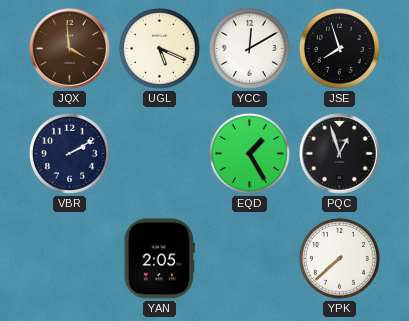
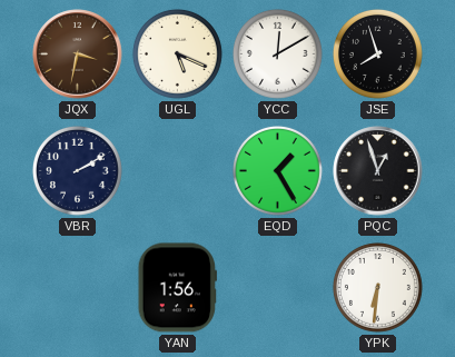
JQX: 3:59 -> 3:32
YAN: 2:05 -> 1:56
YPK: 7:38 -> 6:31
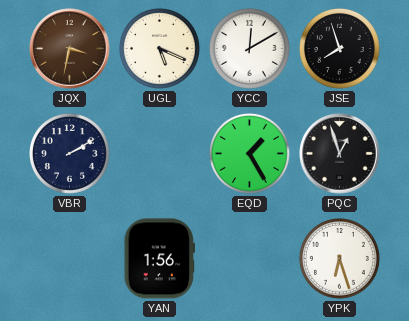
YPK: 6:31 -> 6:27
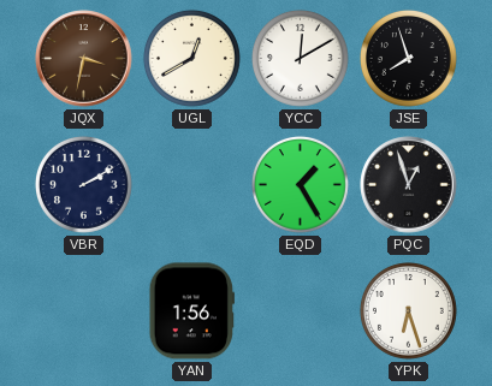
UGL: 5:19 -> 12:40
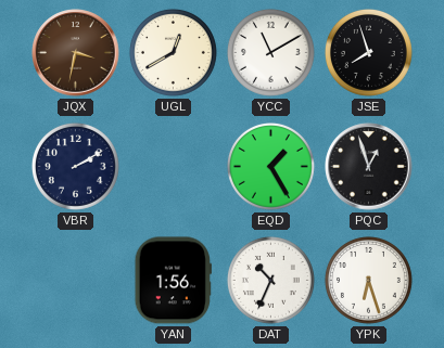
YCC: 12:10 -> 11:10
DAT: none -> 10:34
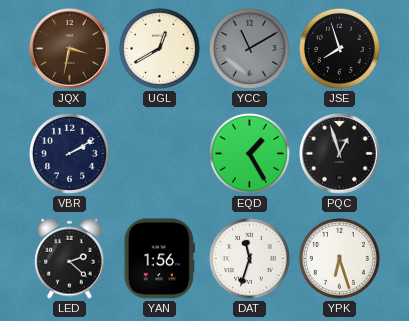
YCC dial: white -> grey
LED: none -> 2:22
DAT: 10:34 -> 11:33
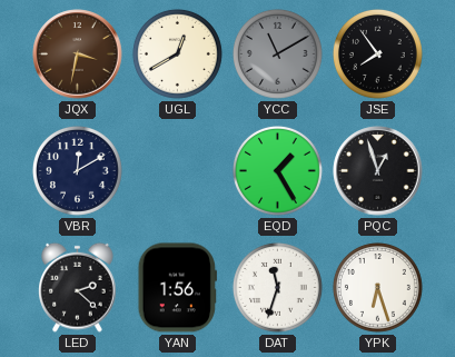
JSE: 7:57 -> 7:54
VBR: 2:10 -> 12:10
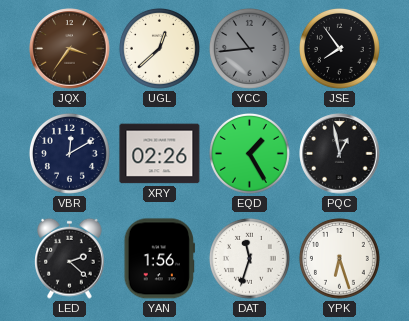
JQX: 3:32 -> 3:36
UGL: 12:40 -> 12:38
YCC: 11:10 -> 10:44
XRY: none -> 02:26
PQC: 12:57 -> 12:58
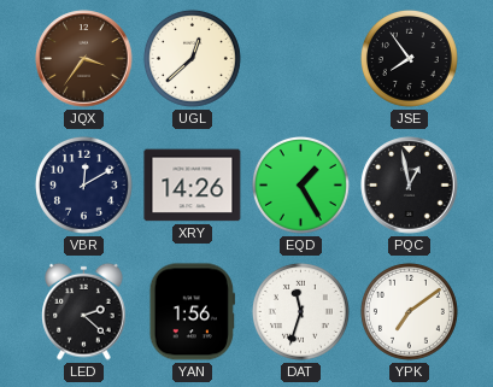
YCC: 10:44 -> none
XRY: 02:26 -> 14:26
YPK: 6:27 -> 7:09
